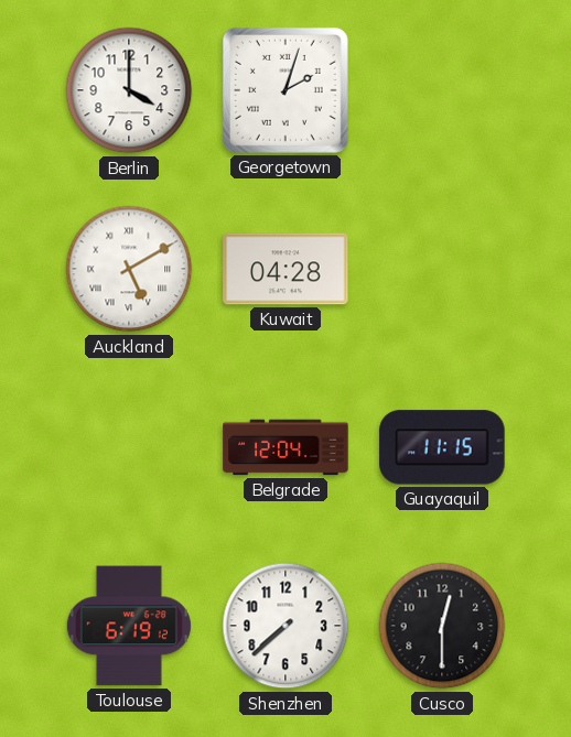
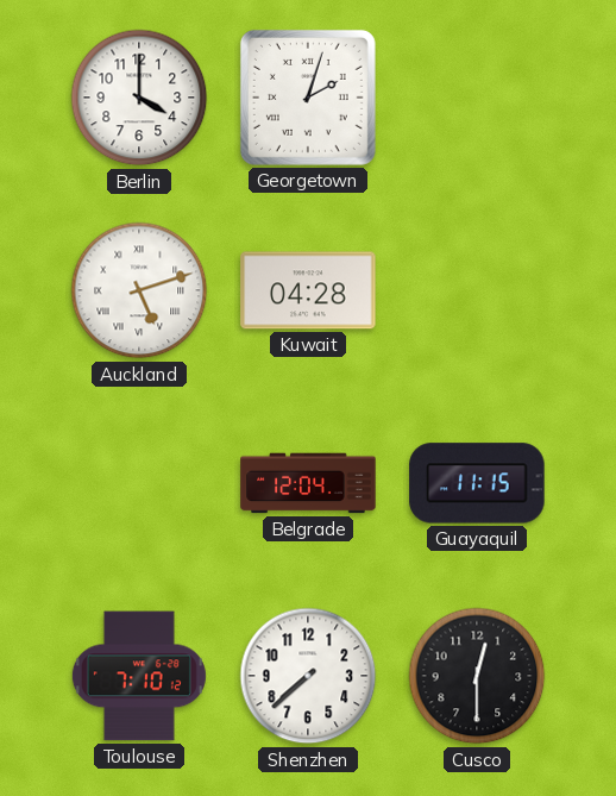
Auckland: 5:10 -> 5:12
Toulouse: 6:19 -> 7:10
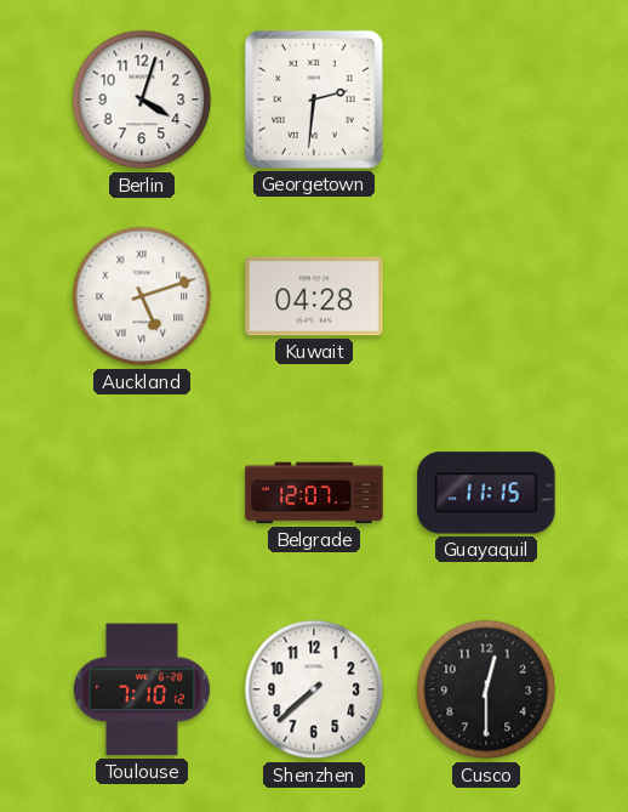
Berlin: 4:00 -> 4:03
Georgetown: 2:03 -> 2:31
Belgrade: 12:04 -> 12:07
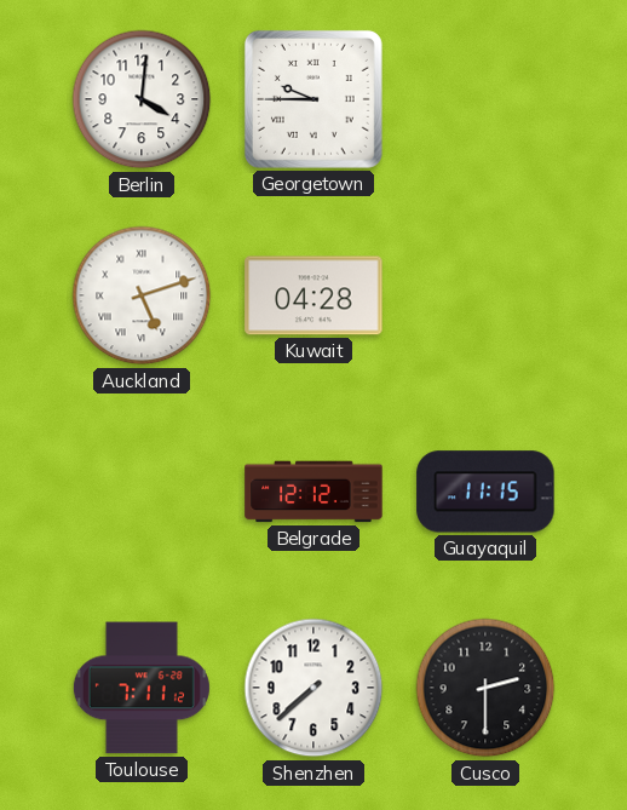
Berlin: 4:03 -> 4:01
Georgetown: 2:31 -> 9:45
Belgrade: 12:07 -> 12:12
Toulouse: 7:10 -> 7:11
Cusco: 12:30 -> 2:30
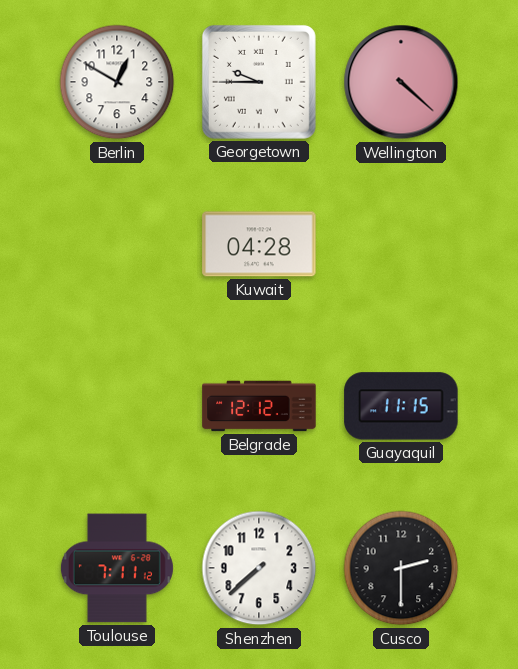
Berlin: 4:01 -> 12:50
Wellington: none -> 4:22
Auckland: 5:12 -> none
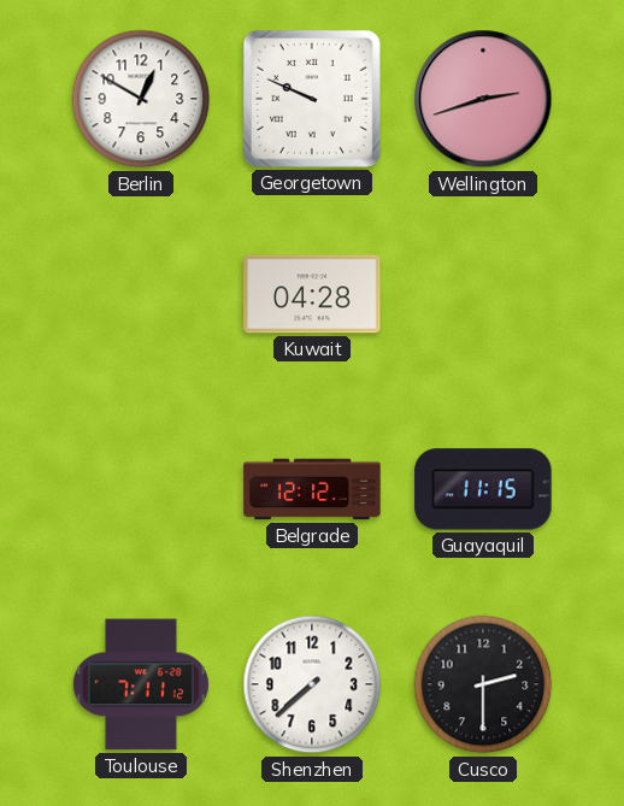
Georgetown: 9:45 -> 9:49
Wellington: 4:22 -> 2:42
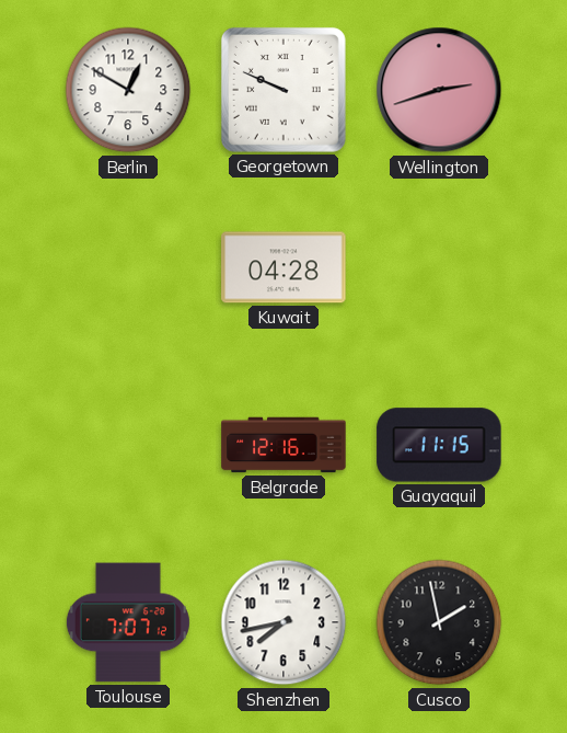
Belgrade: 12:12 -> 12:16
Toulouse: 7:11 -> 7:07
Shenzhen: 7:38 -> 7:43
Cusco: 2:30 -> 1:58
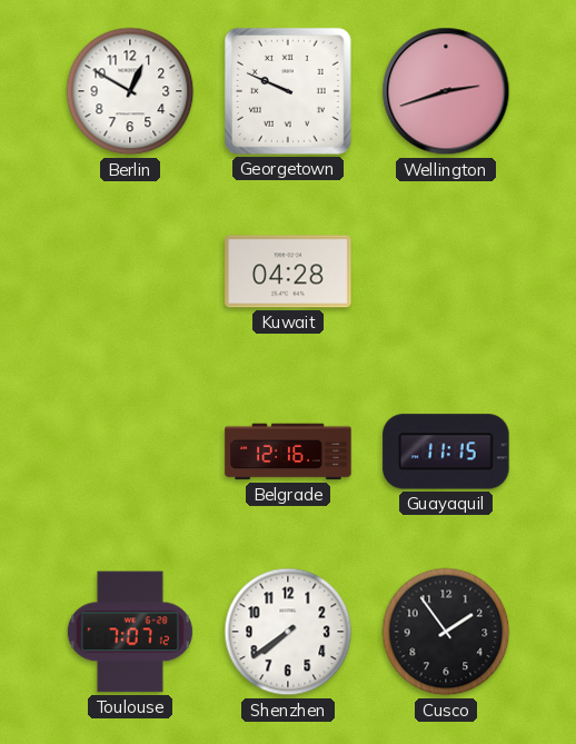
Shenzhen: 7:43 -> 7:39
Cusco: 1:58 -> 1:54
